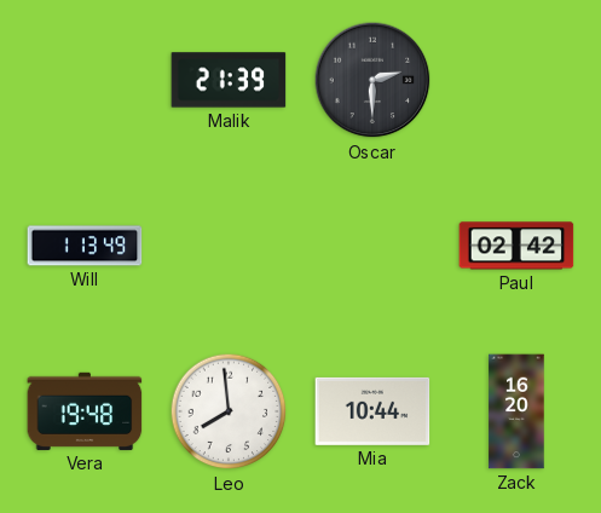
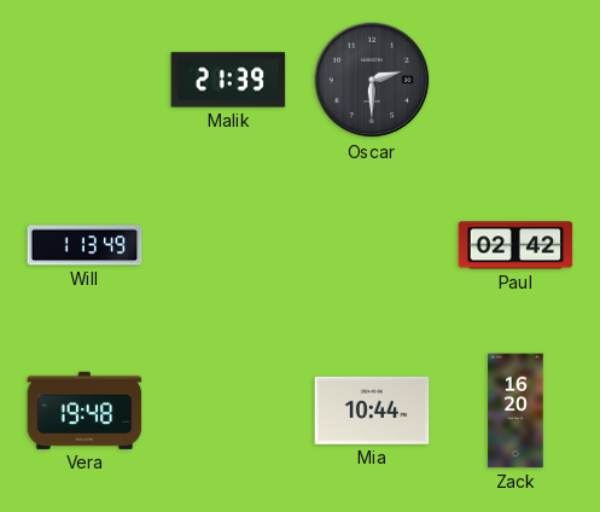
Leo: 7:59 -> none
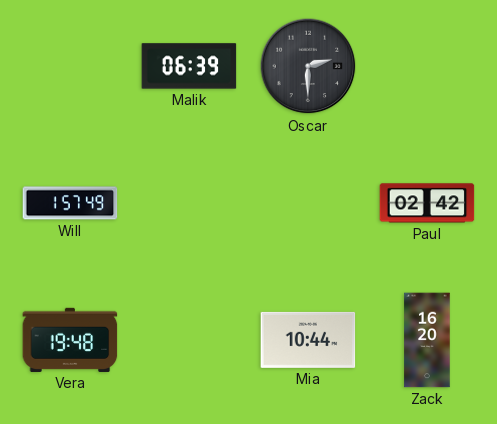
Malik: 21:39 -> 06:39
Will: 1:13 -> 1:57
